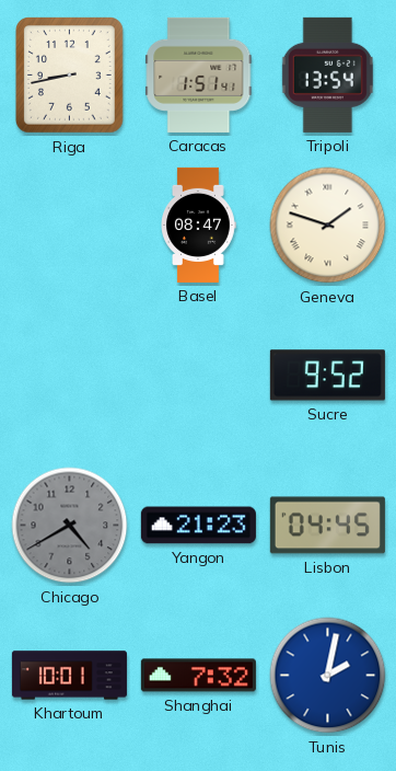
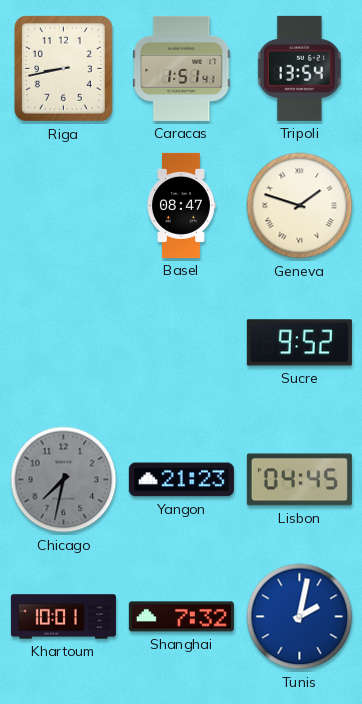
Chicago: 4:40 -> 7:32
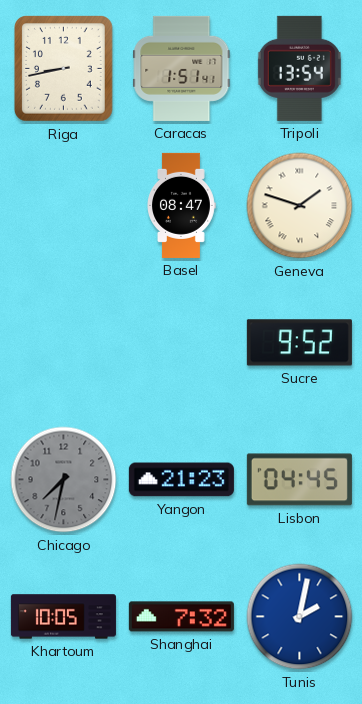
Khartoum: 10:01 -> 10:05
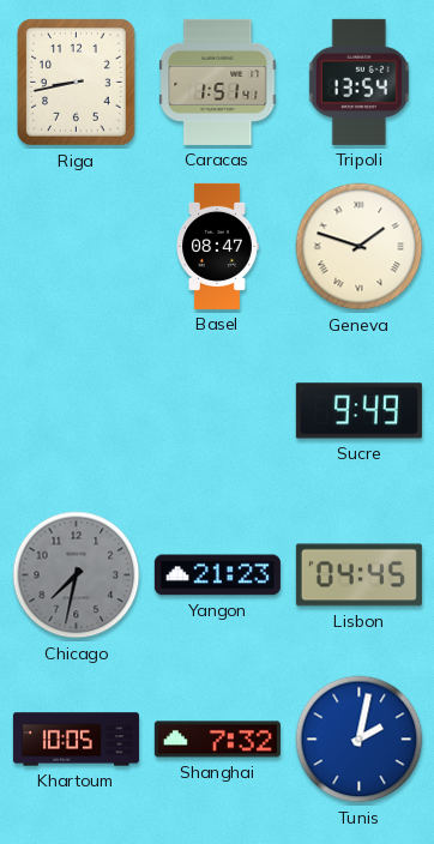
Sucre: 9:52 -> 9:49
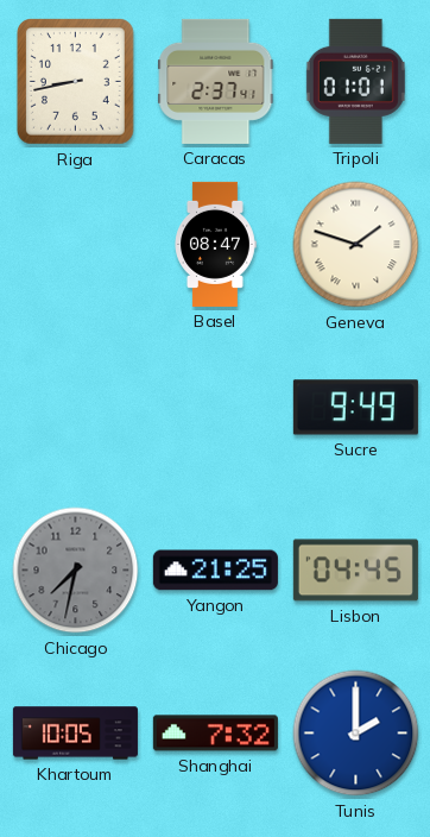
Caracas: 1:51 -> 2:37
Tripoli: 13:54 -> 01:01
Yangon: 21:23 -> 21:25
Tunis: 2:02 -> 2:00
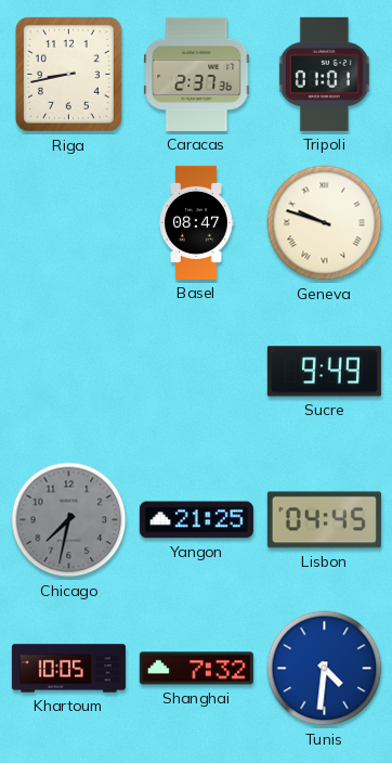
Caracas: 2:37:41 -> 2:37:36
Geneva: 1:48 -> 9:48
Tunis: 2:00 -> 4:31
